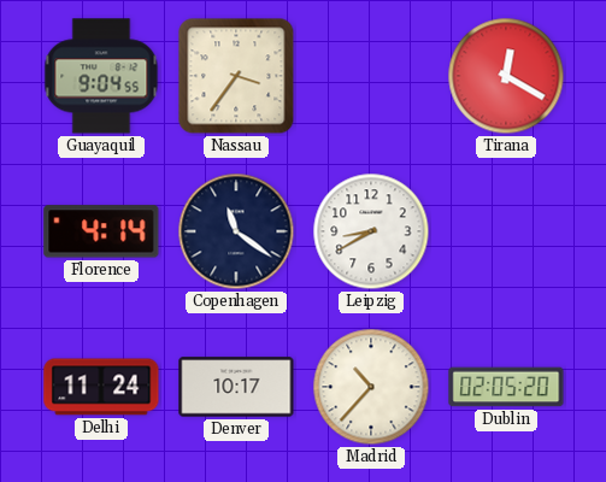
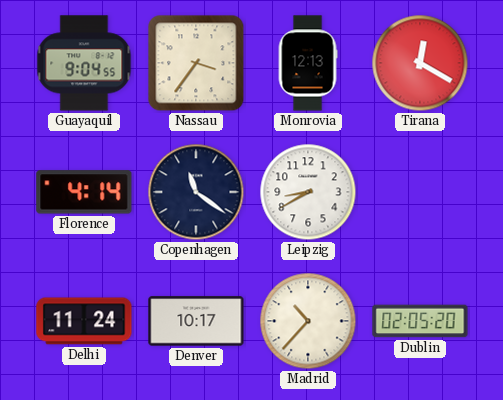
Monrovia: none -> 12:13
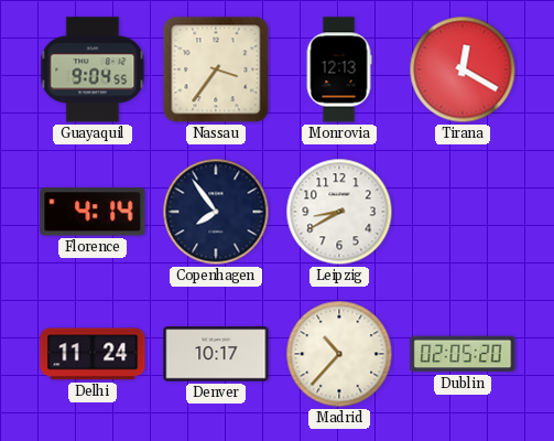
Copenhagen: 11:21 -> 7:54
